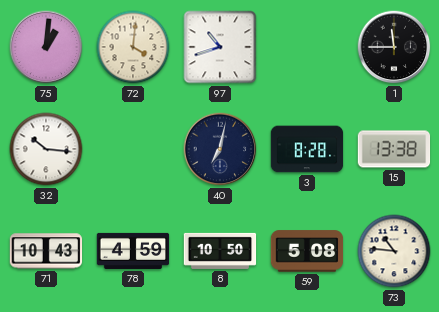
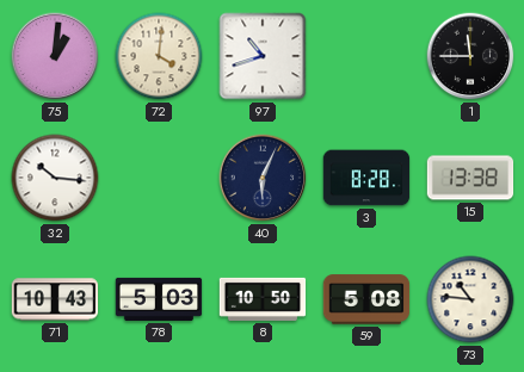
40: 7:02 -> 6:04
78: 4:59 -> 5:03
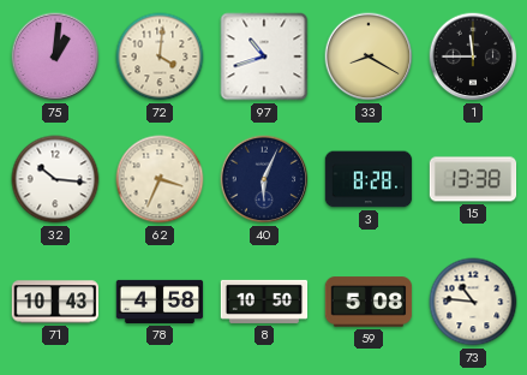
33: none -> 8:20
62: none -> 3:34
78: 5:03 -> 4:58
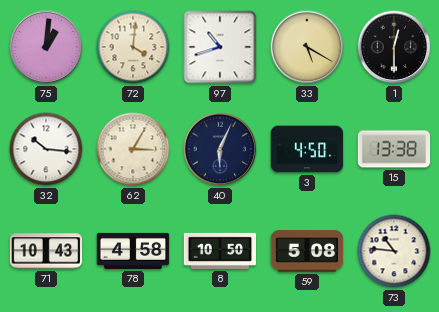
33: 8:20 -> 5:20
1: 11:45 -> 12:30
62: 3:34 -> 3:05
3: 8:28 -> 4:50
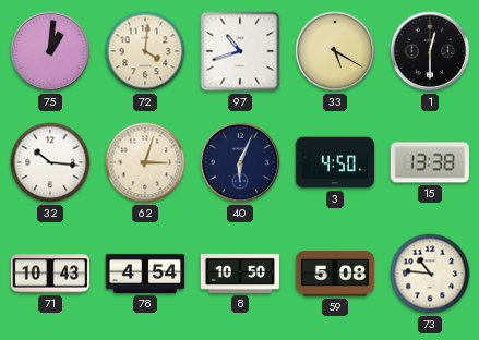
62: 3:05 -> 3:03
78: 4:58 -> 4:54
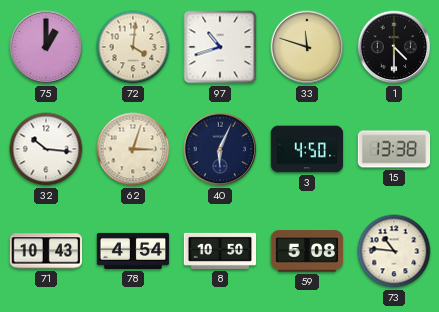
75: 1:01 -> 1:00
33: 5:20 -> 11:48
1: 12:30 -> 4:30
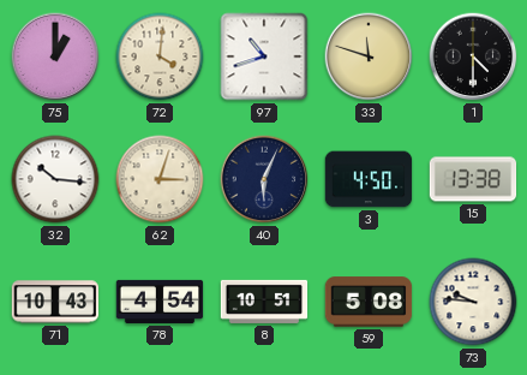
8: 10:50 -> 10:51
73: 10:46 -> 9:46
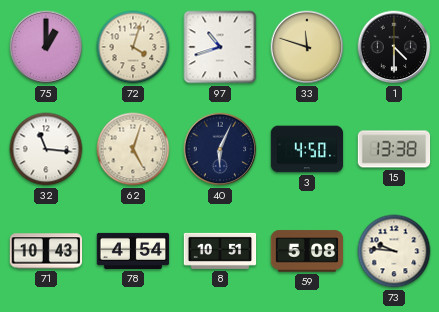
72: 4:01 -> 4:03
32: 10:16 -> 11:16
62: 3:03 -> 5:03
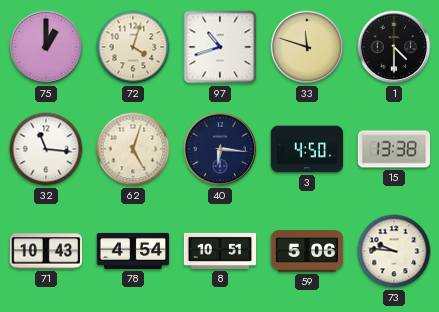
40: 6:04 -> 6:16
59: 5:08 -> 5:06
